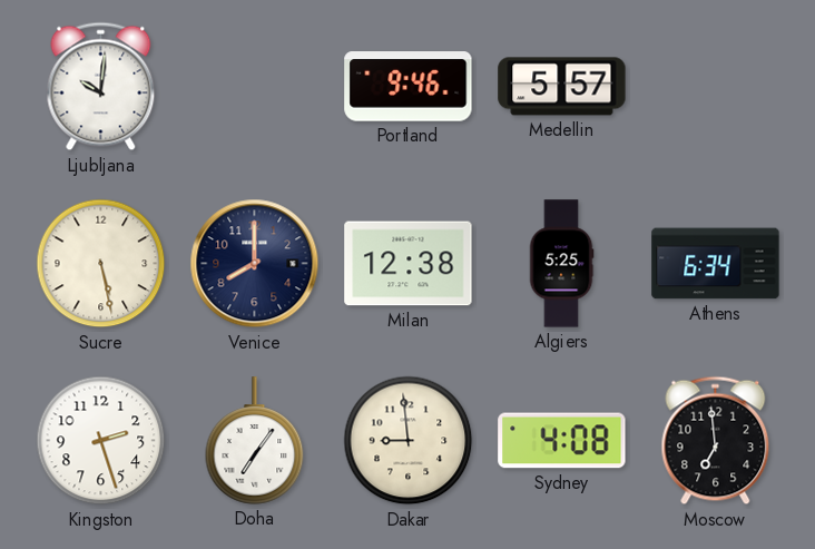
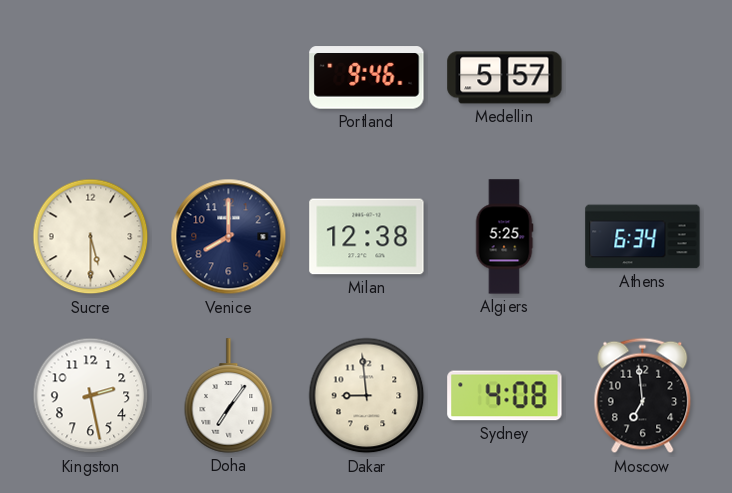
Ljubljana: 10:01 -> none
Sucre: 5:28 -> 5:30
Kingston: 2:27 -> 2:28
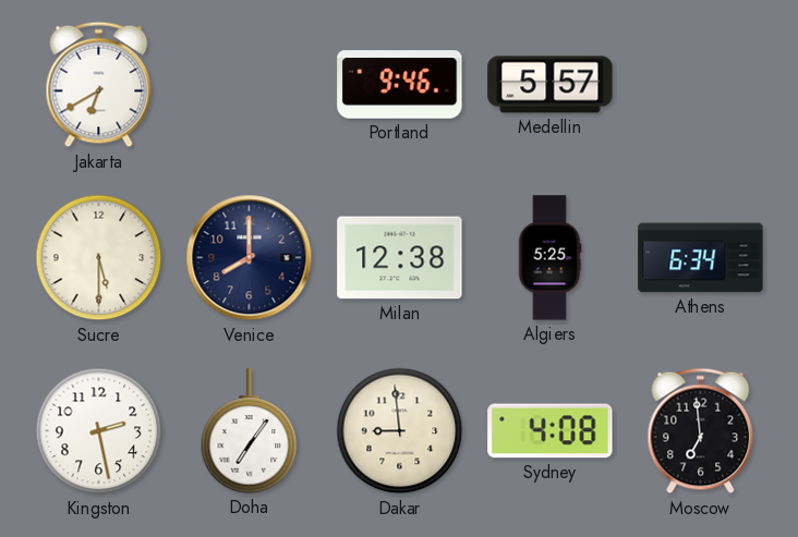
Jakarta: none -> 6:40
